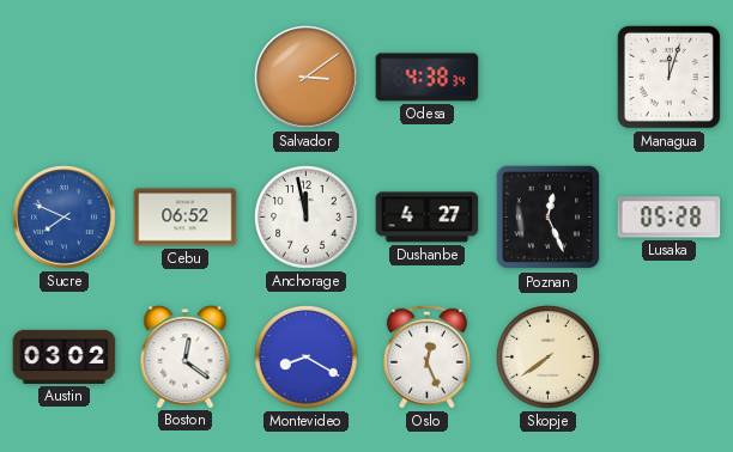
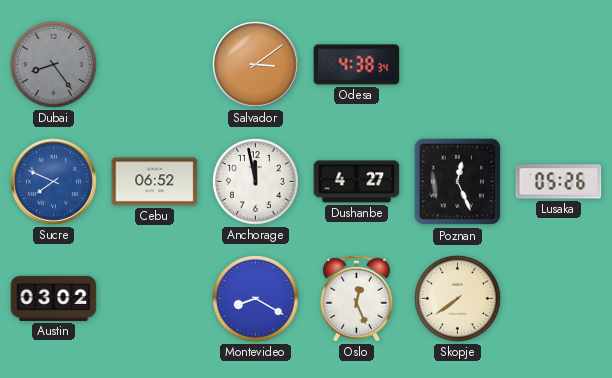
Dubai: none -> 8:24
Managua: 12:03 -> none
Lusaka: 05:28 -> 05:26
Boston: 12:21 -> none
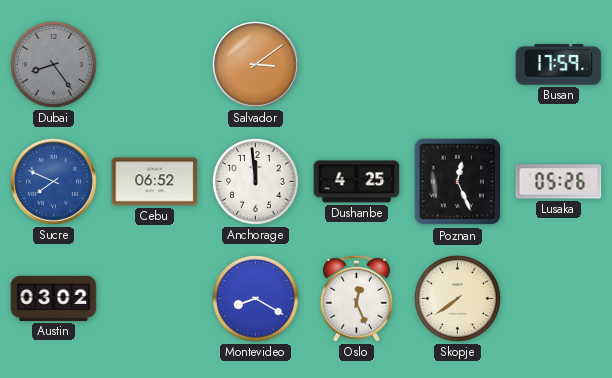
Odesa: 4:38 -> none
Busan: none -> 17:59
Anchorage: 11:58 -> 11:59
Dushanbe: 4:27 -> 4:25
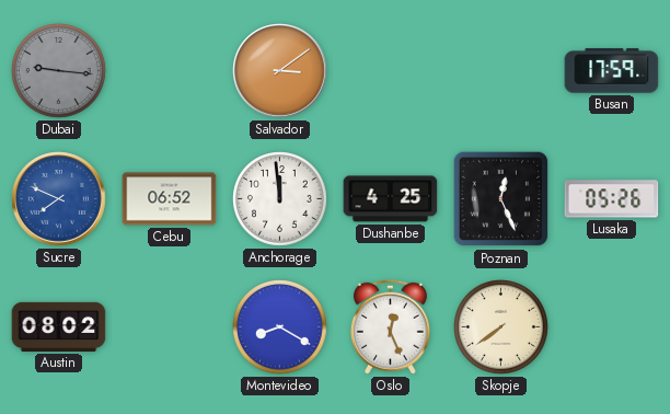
Dubai: 8:24 -> 9:16
Austin: 03:02 -> 08:02
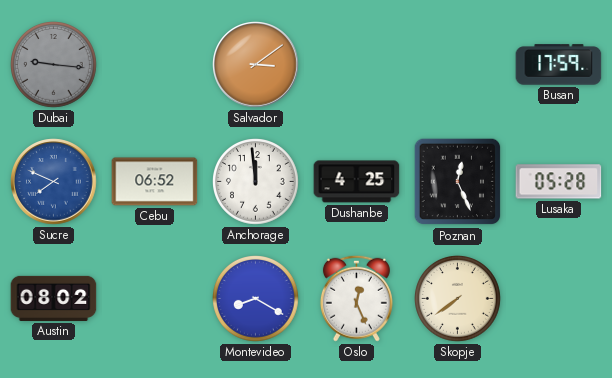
Lusaka: 05:26 -> 05:28
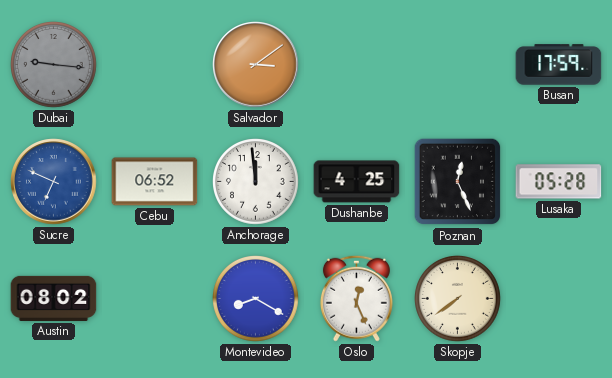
Sucre: 7:49 -> 6:49
